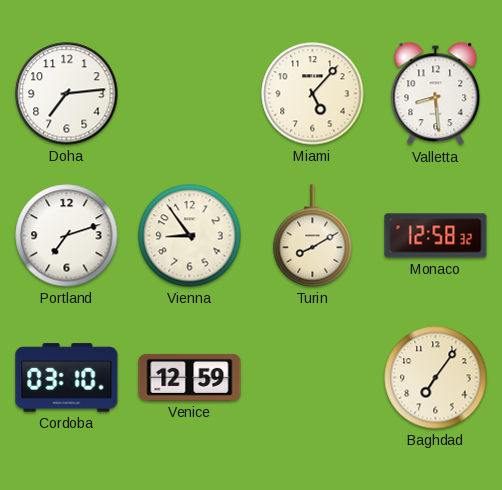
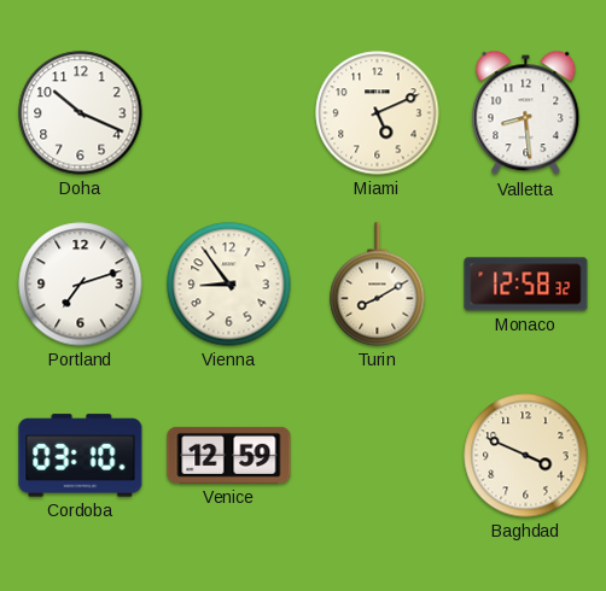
Doha: 7:14 -> 10:19
Miami: 5:07 -> 5:11
Baghdad: 7:06 -> 3:49
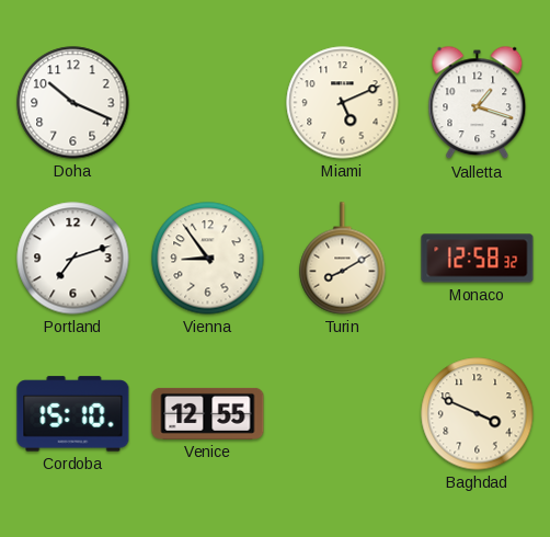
Valletta: 8:29 -> 1:18
Cordoba: 03:10 -> 15:10
Venice: 12:59 -> 12:55
